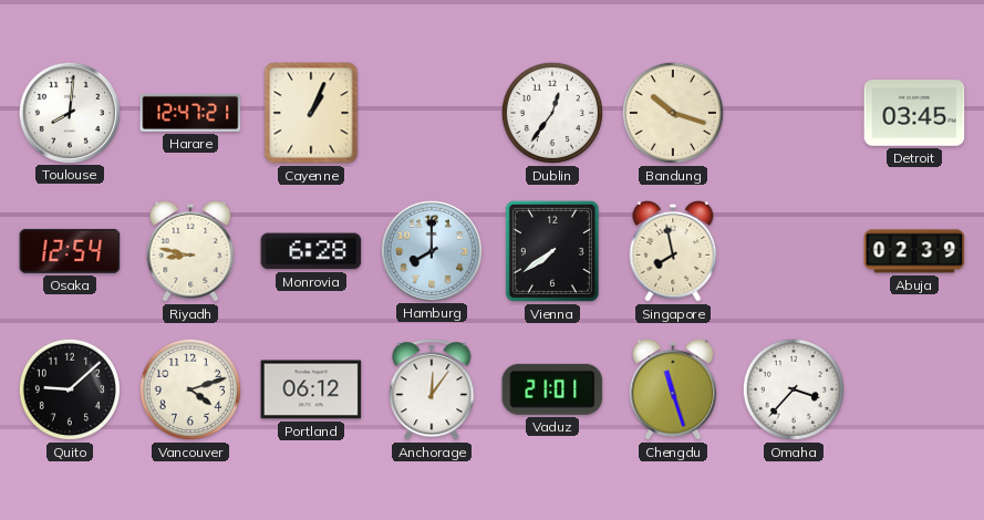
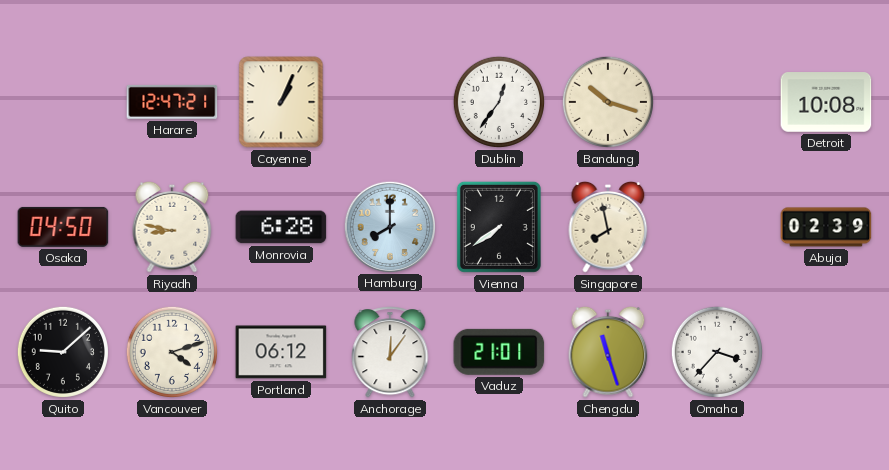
Toulouse: 8:01 -> none
Detroit: 03:45 -> 10:08
Osaka: 12:54 -> 04:50
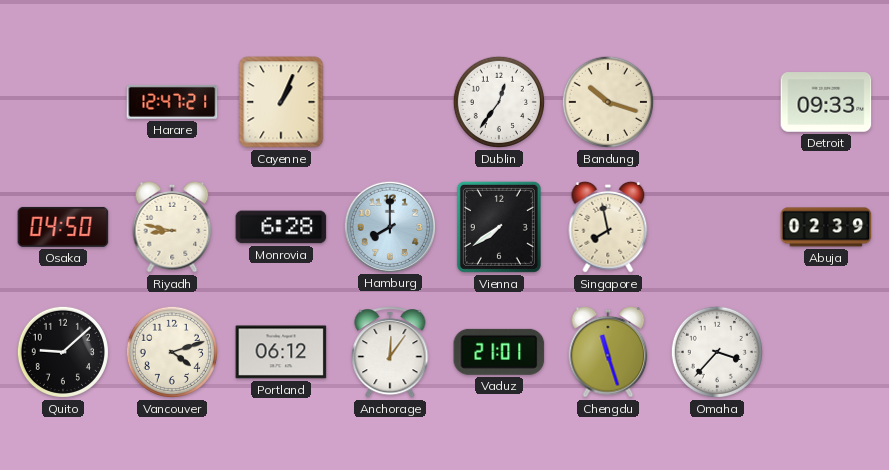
Detroit: 10:08 -> 09:33
